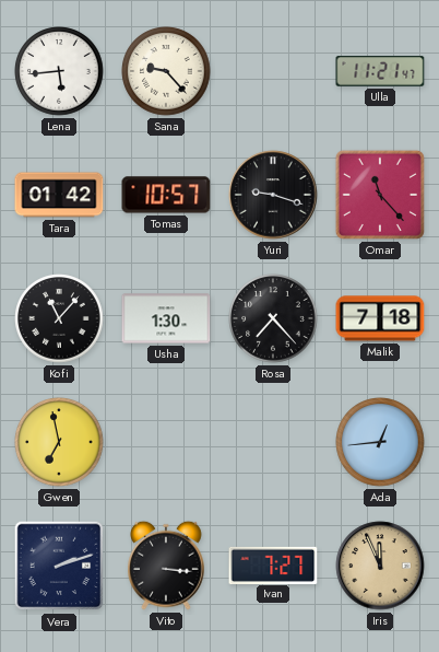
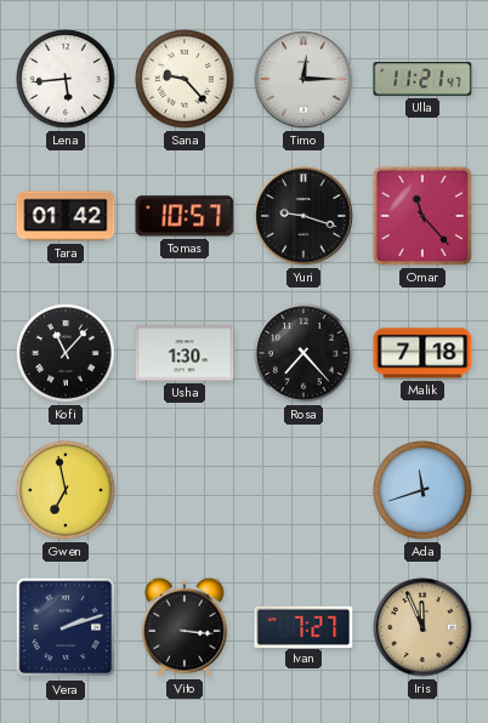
Timo: none -> 12:15
Ada: 12:44 -> 11:42
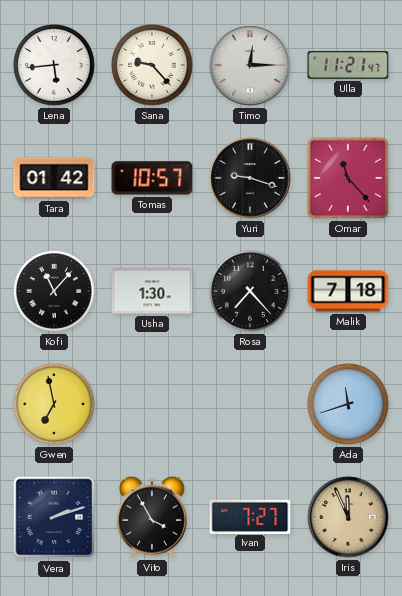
Vito: 3:16 -> 3:55
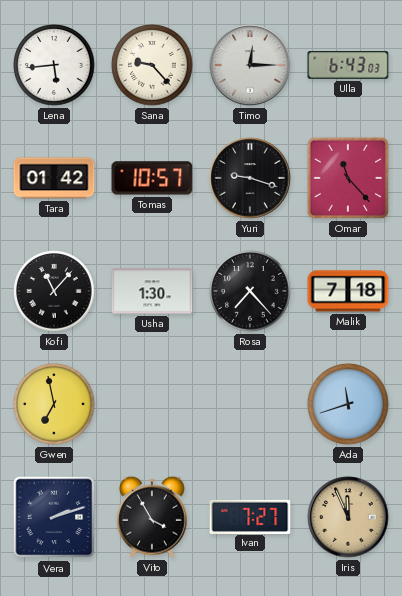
Ulla: 11:21 -> 6:43
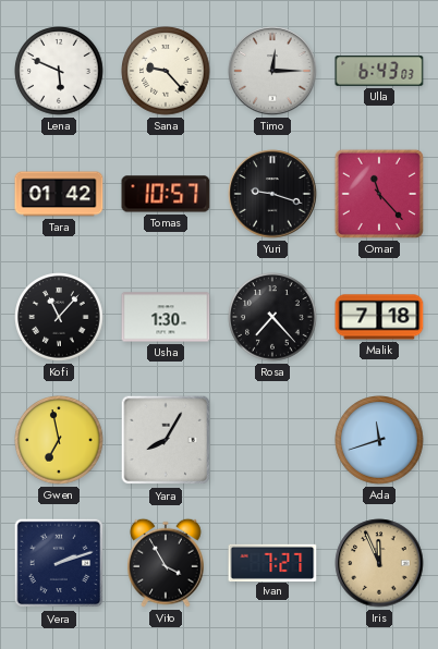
Lena: 5:44 -> 5:49
Yara: none -> 8:05
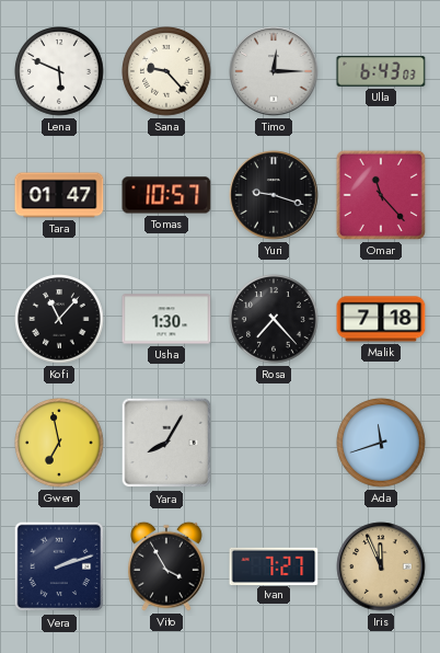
Tara: 01:42 -> 01:47
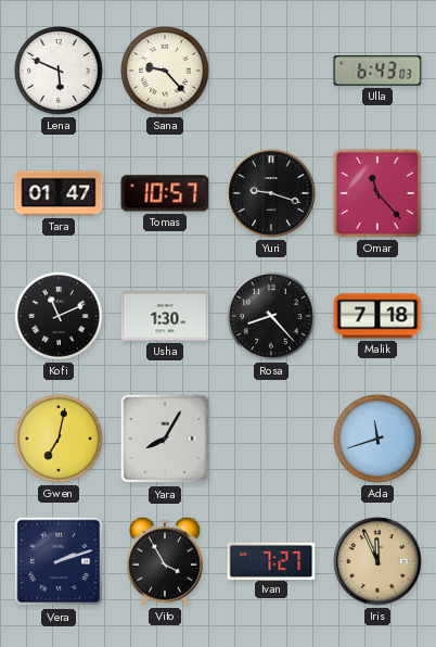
Timo: 12:15 -> none
Kofi: 11:07 -> 11:11
Rosa: 7:23 -> 8:23
Gwen: 6:58 -> 7:02
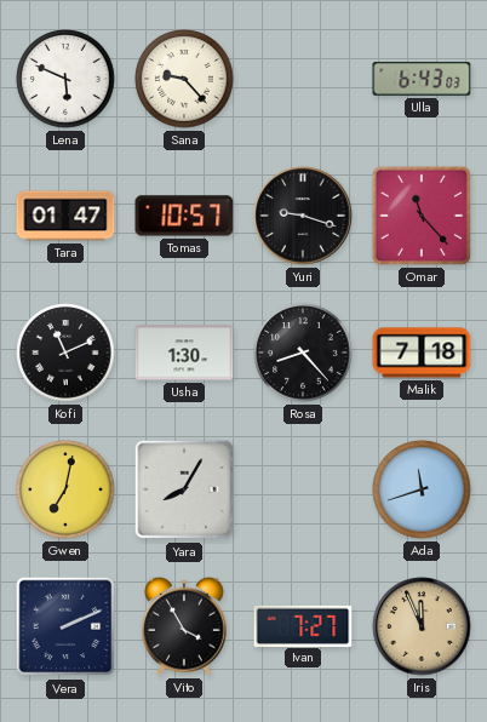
Vera: 2:12 -> 2:11
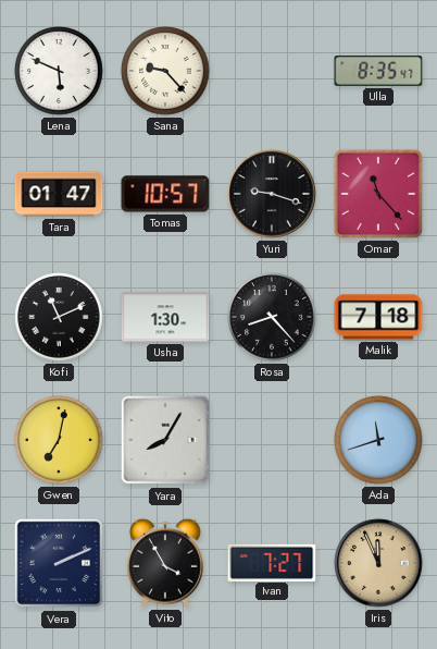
Ulla: 6:43 -> 8:35
